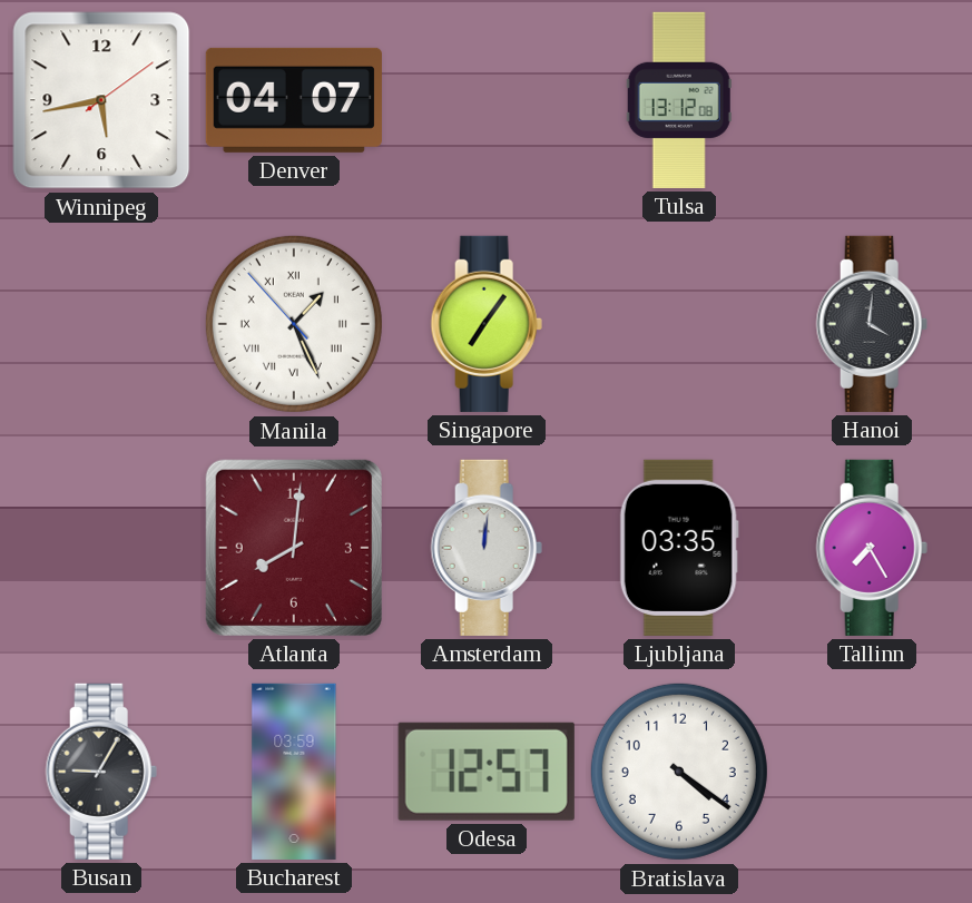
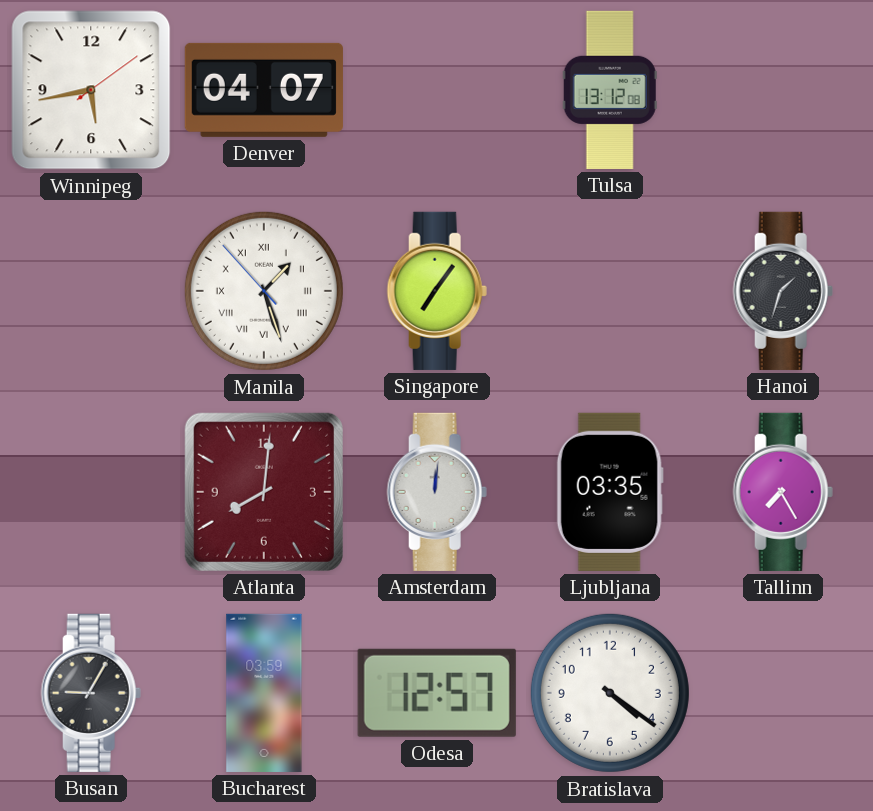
Manila: 1:25 -> 1:26
Hanoi: 4:01 -> 1:33
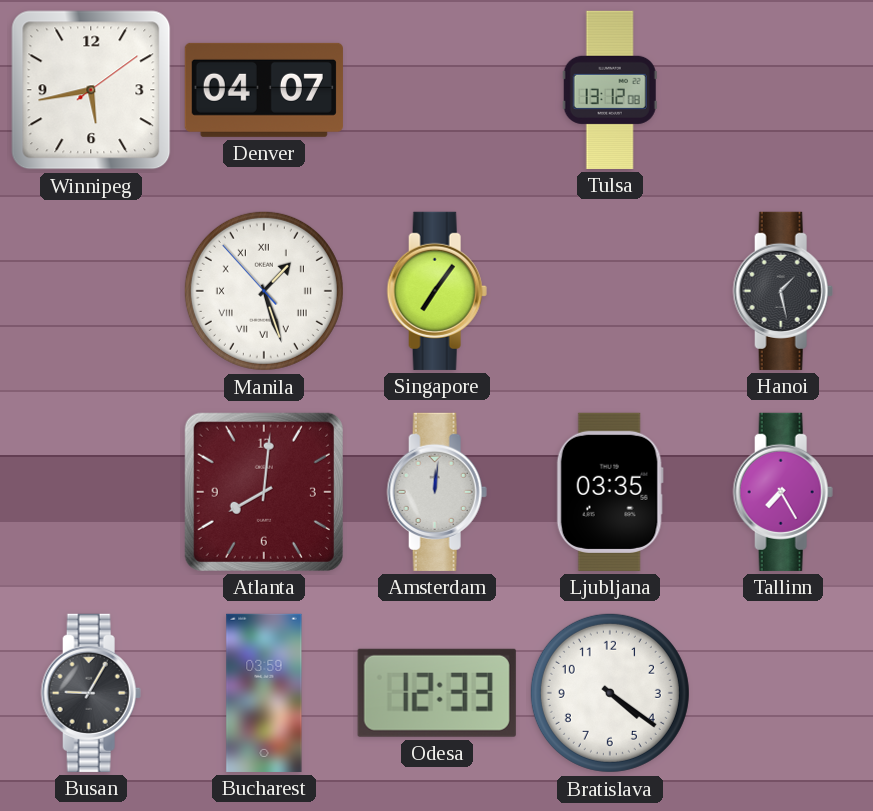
Hanoi: 1:33 -> 1:28
Odesa: 12:57 -> 12:33
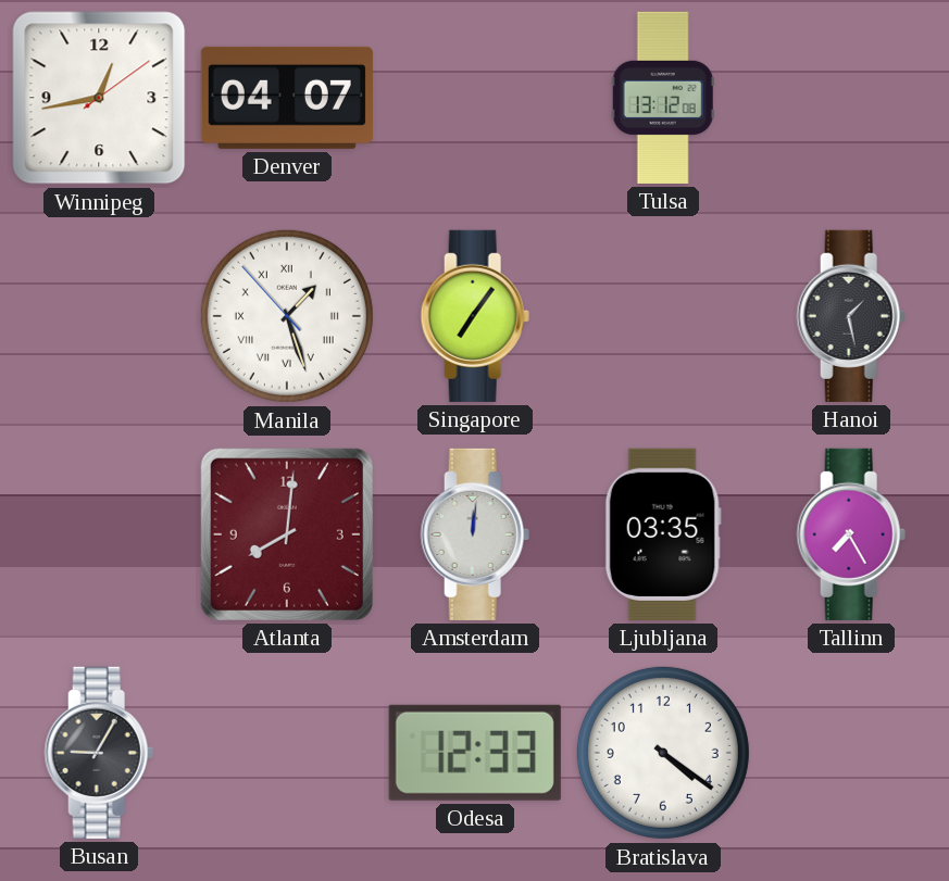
Winnipeg: 5:43 -> 12:43
Bucharest: 03:59 -> none
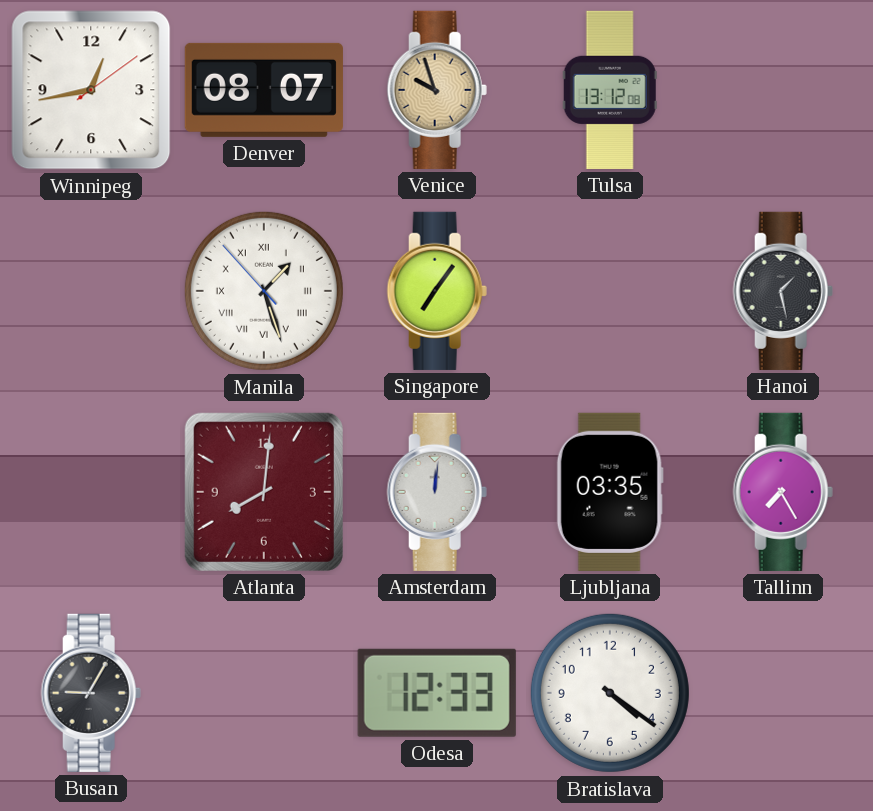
Denver: 04:07 -> 08:07
Venice: none -> 9:57
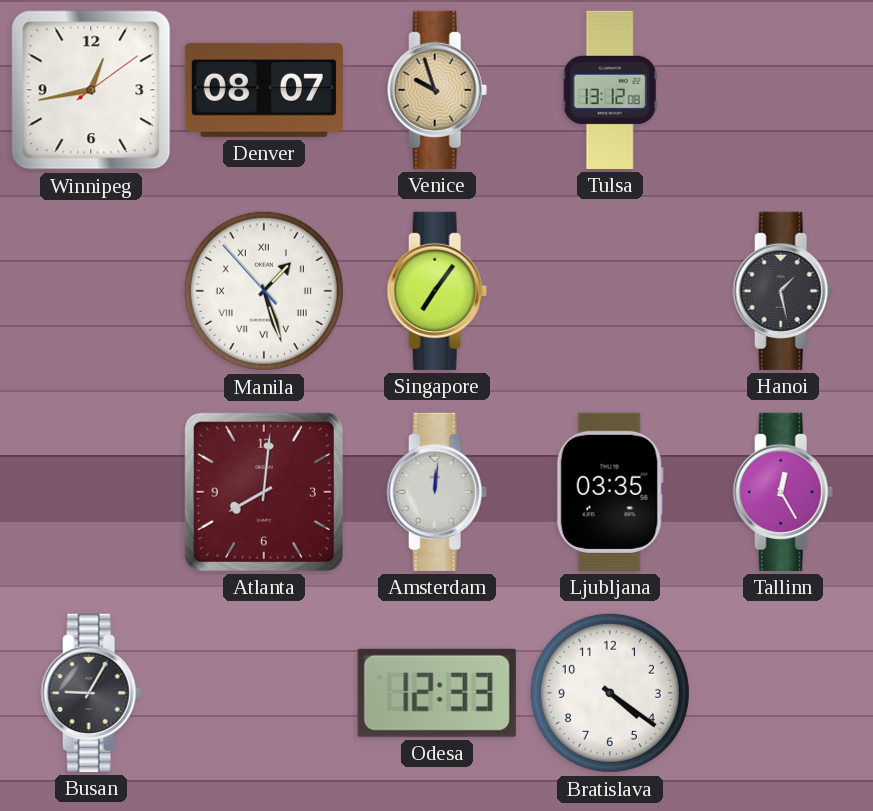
Tallinn: 7:25 -> 12:25
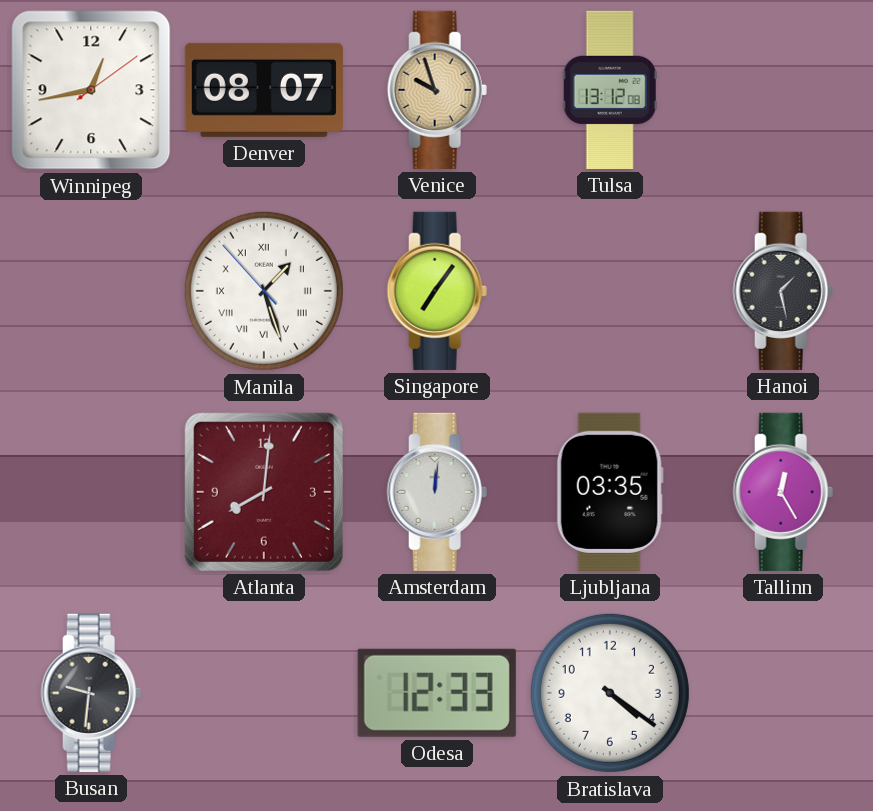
Busan: 9:05 -> 9:31
